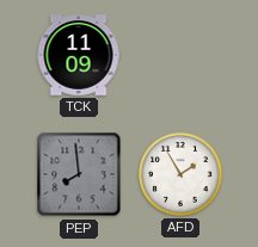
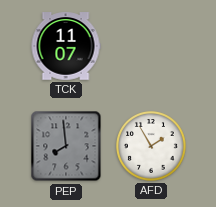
TCK: 11:09 -> 11:07
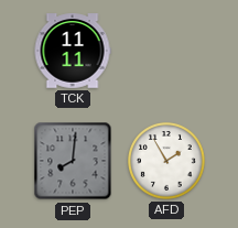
TCK: 11:07 -> 11:11
PEP: 7:59 -> 8:01
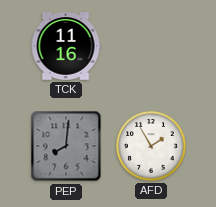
TCK: 11:11 -> 11:16
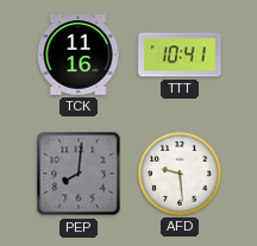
TTT: none -> 10:41
AFD: 1:55 -> 9:29
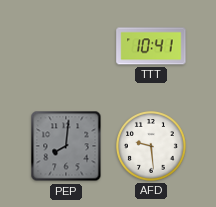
TCK: 11:16 -> none
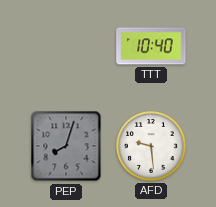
TTT: 10:41 -> 10:40
PEP: 8:01 -> 8:03
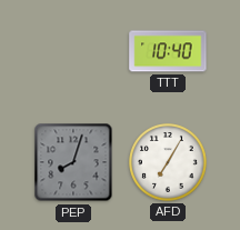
AFD: 9:29 -> 7:05
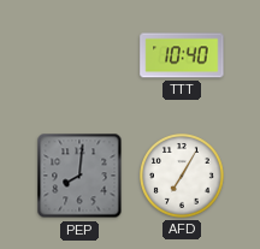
PEP: 8:03 -> 8:01
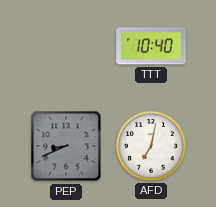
PEP: 8:01 -> 8:41
AFD: 7:05 -> 7:02
